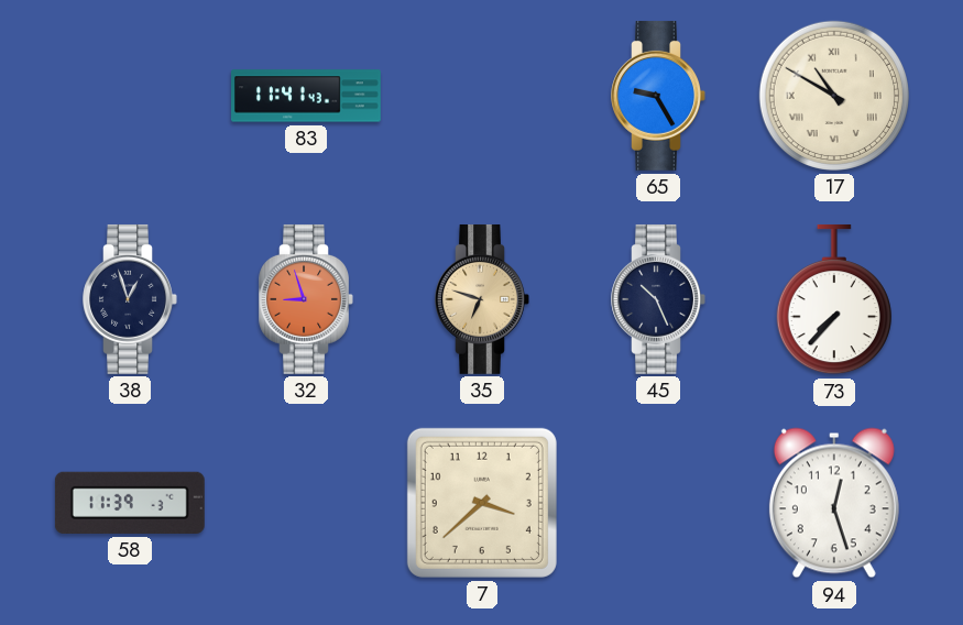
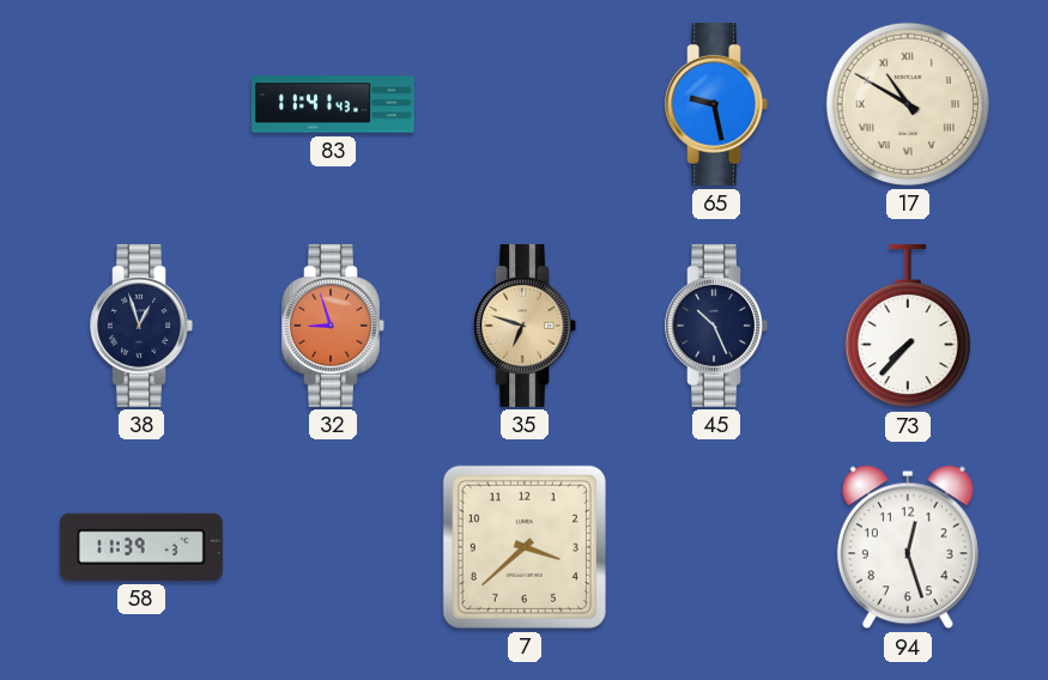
65: 9:25 -> 9:28
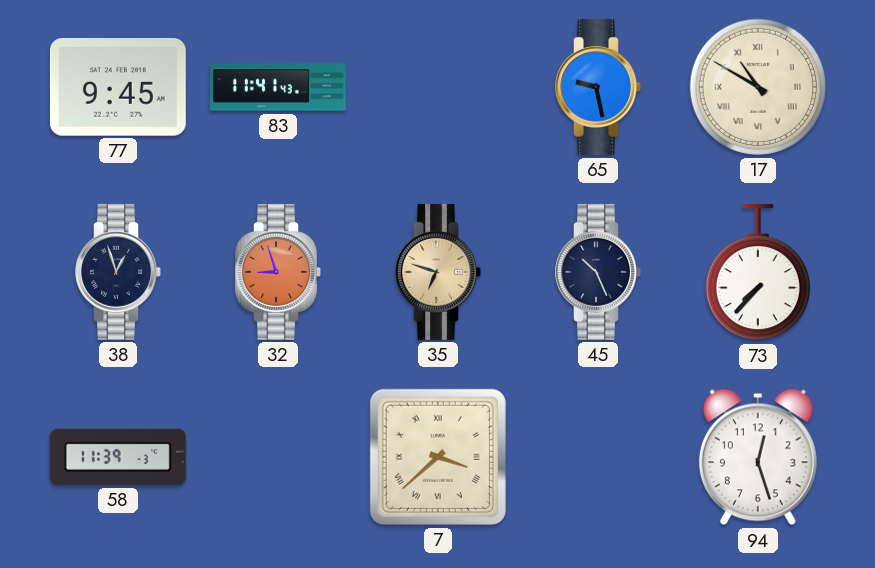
77: none -> 9:45
7 numerals: Arabic -> Roman
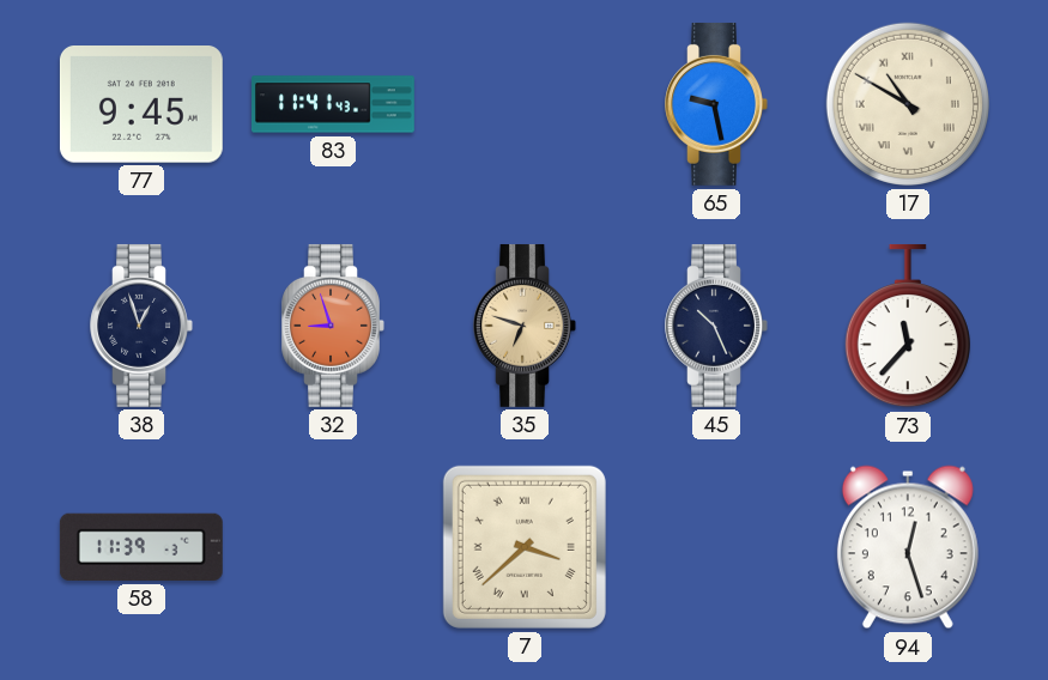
73: 7:37 -> 11:37
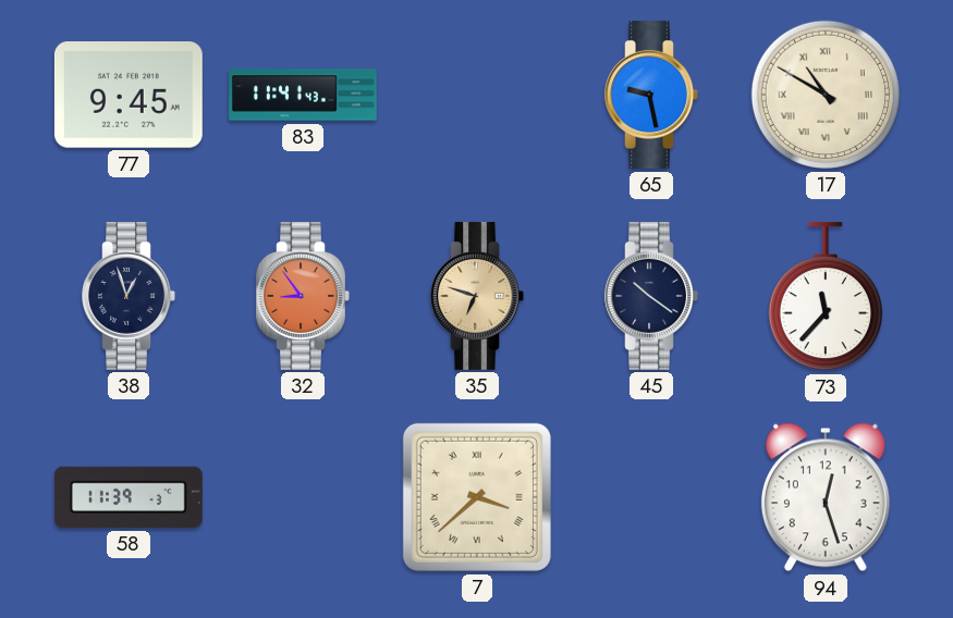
32: 8:57 -> 8:54
45: 10:26 -> 10:21
